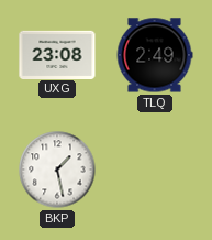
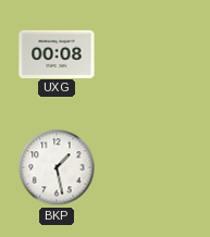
UXG: 23:08 -> 00:08
TLQ: 2:49 -> none
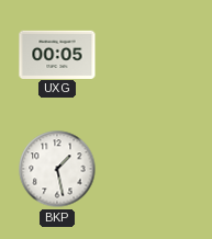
UXG: 00:08 -> 00:05
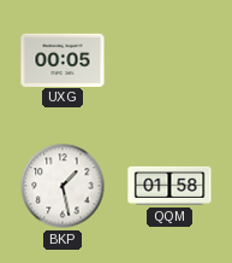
QQM: none -> 01:58
